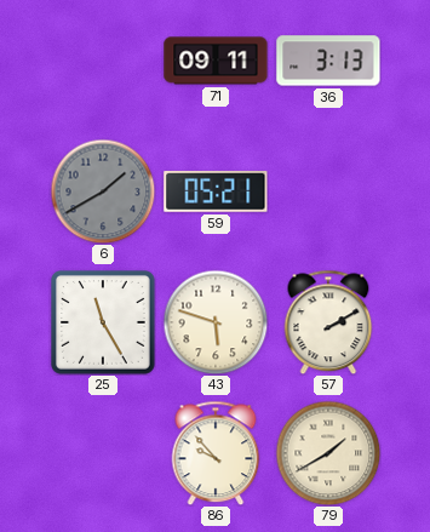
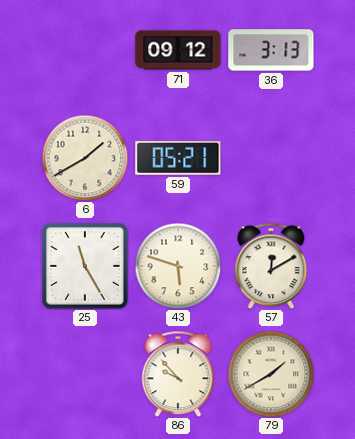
71: 09:11 -> 09:12
6 dial: grey -> cream
57: 2:10 -> 12:10
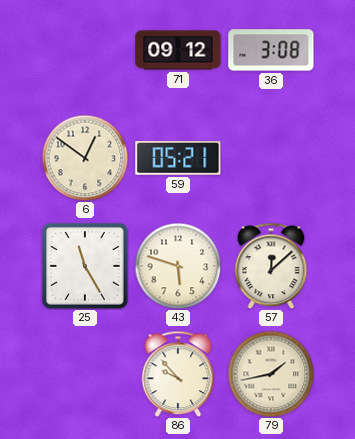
36: 3:13 -> 3:08
6: 1:40 -> 12:51
57: 12:10 -> 12:08
79: 1:40 -> 1:43
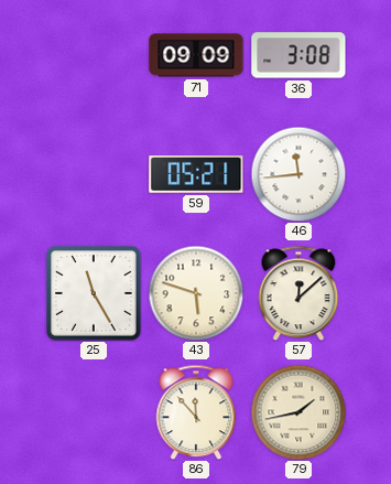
71: 09:12 -> 09:09
6: 12:51 -> none
46: none -> 11:44
86: 9:53 -> 11:53
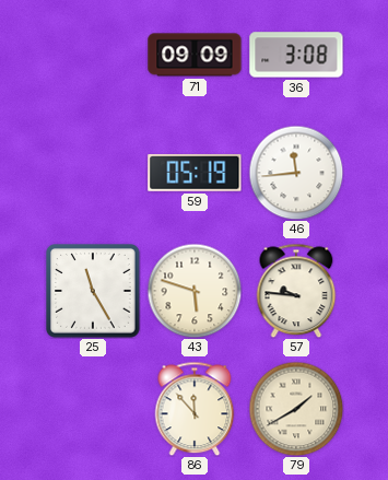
59: 05:21 -> 05:19
57: 12:08 -> 9:46
79: 1:43 -> 1:40
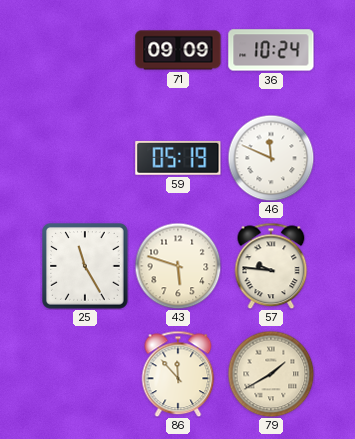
36: 3:08 -> 10:24
46: 11:44 -> 11:49
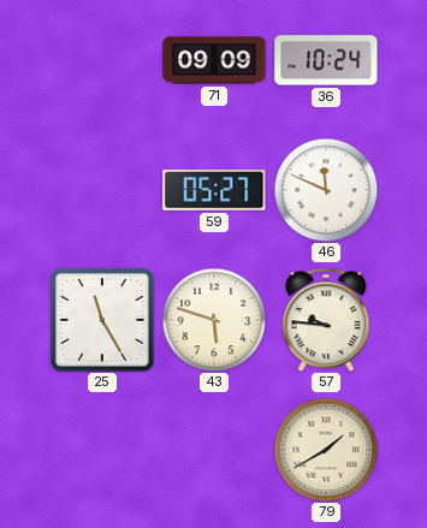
59: 05:19 -> 05:27
86: 11:53 -> none
